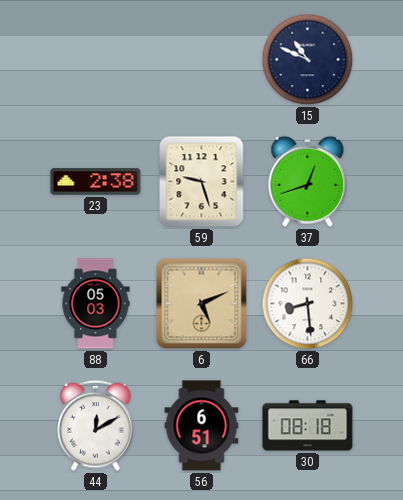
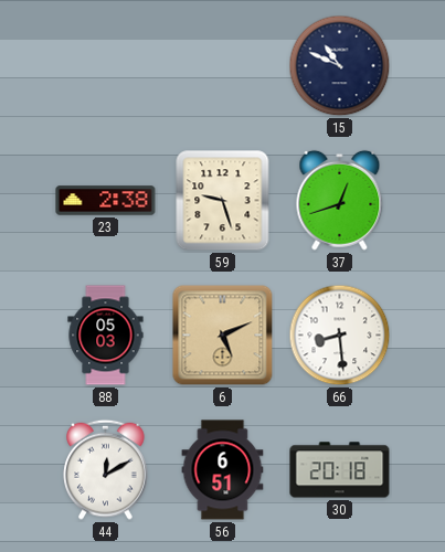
30: 08:18 -> 20:18
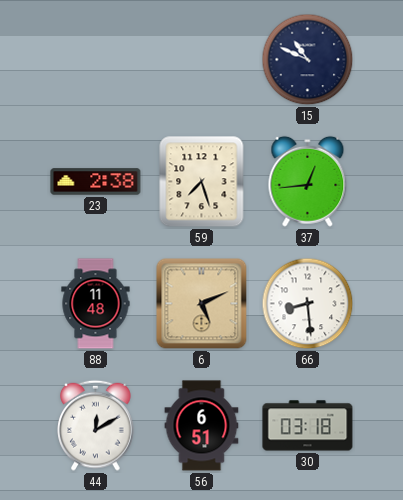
59: 9:27 -> 7:27
37: 12:42 -> 12:44
88: 05:03 -> 11:48
30: 20:18 -> 03:18
